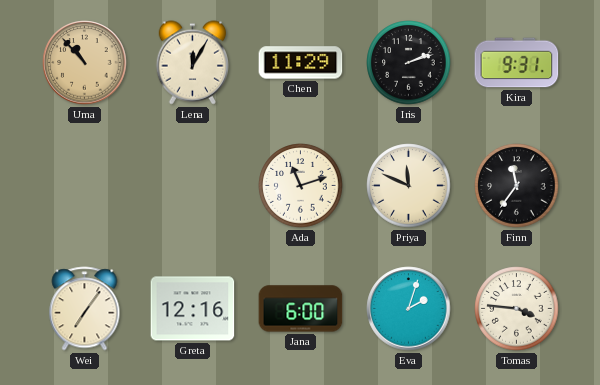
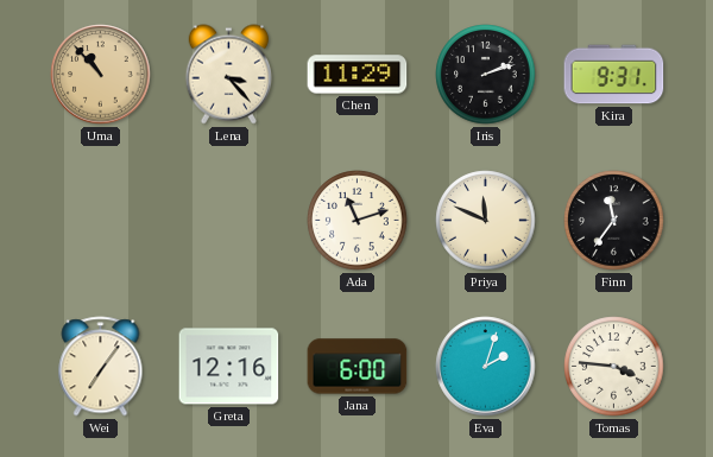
Lena: 12:05 -> 3:23
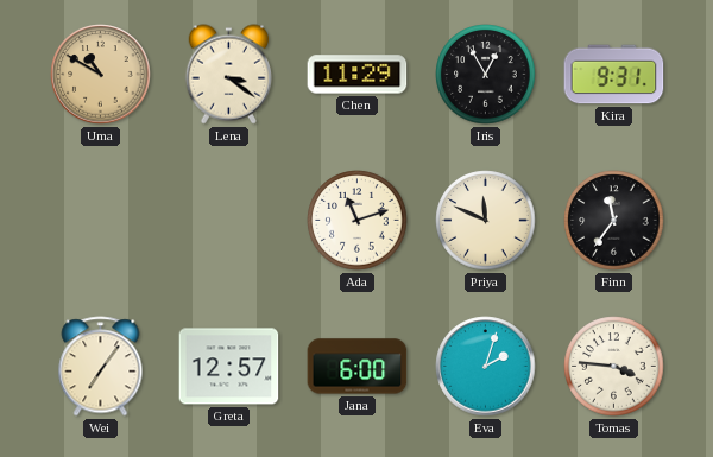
Uma: 10:53 -> 10:50
Lena: 3:23 -> 3:21
Iris: 2:12 -> 12:55
Greta: 12:16 -> 12:57
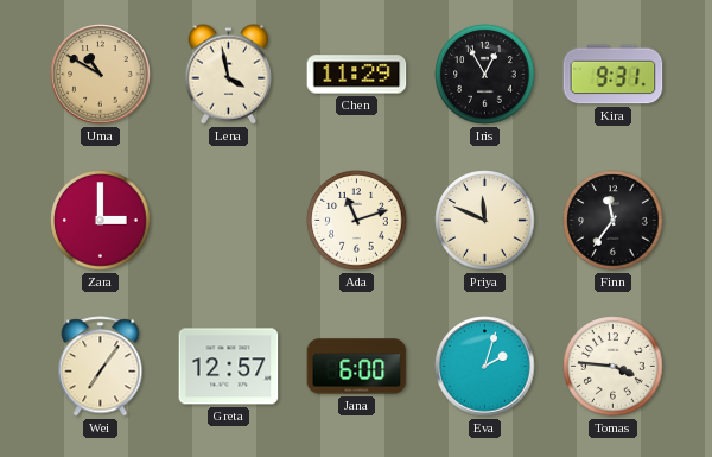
Lena: 3:21 -> 3:58
Zara: none -> 3:00
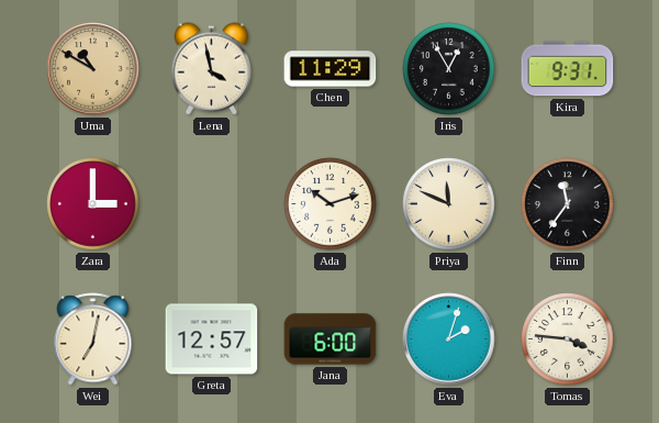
Ada: 11:12 -> 10:12
Wei: 7:06 -> 7:02
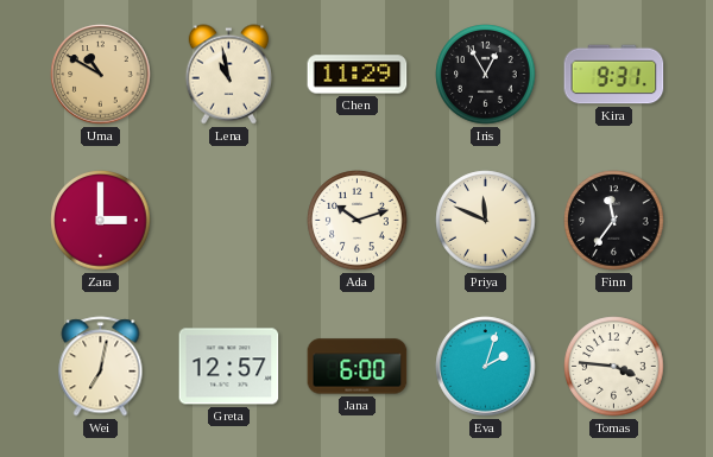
Lena: 3:58 -> 10:58
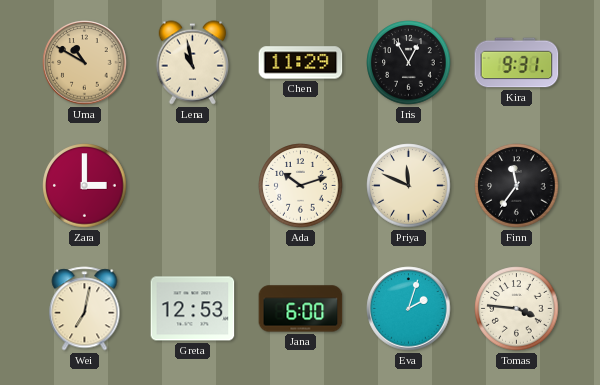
Greta: 12:57 -> 12:53
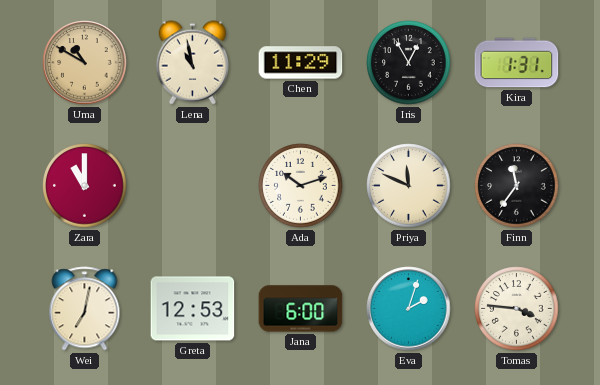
Kira: 9:31 -> 1:31
Zara: 3:00 -> 11:00
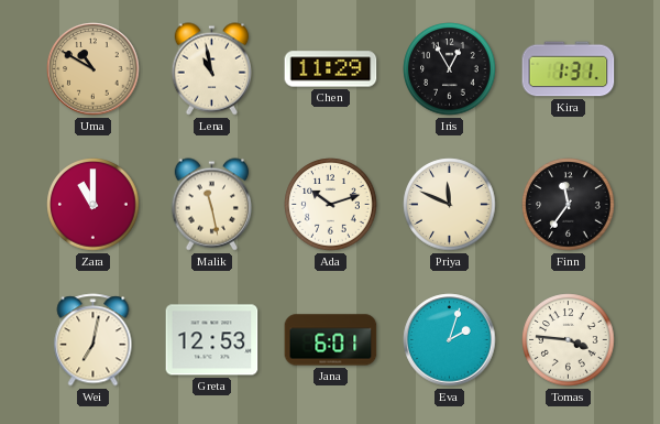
Malik: none -> 11:28
Jana: 6:00 -> 6:01
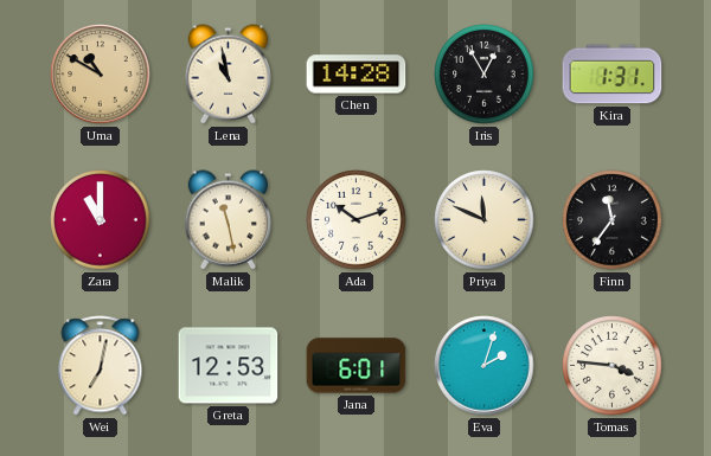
Chen: 11:29 -> 14:28
